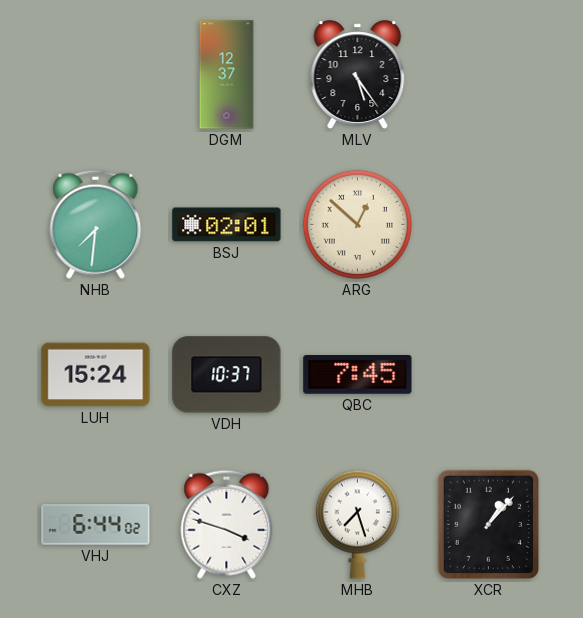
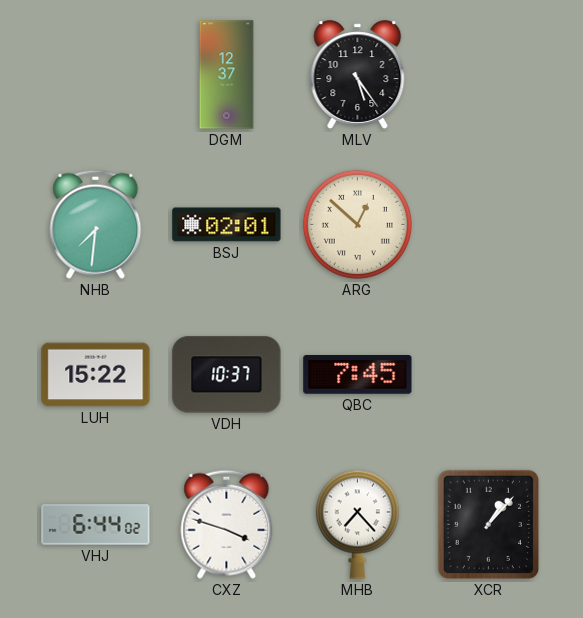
LUH: 15:24 -> 15:22
MHB: 7:27 -> 7:23
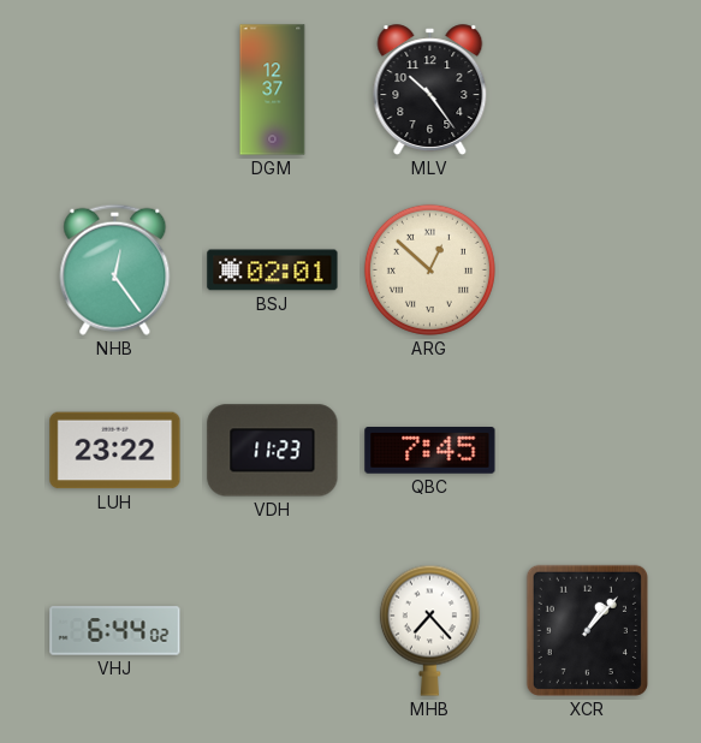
MLV: 5:24 -> 10:24
NHB: 7:31 -> 12:24
LUH: 15:22 -> 23:22
VDH: 10:37 -> 11:23
CXZ: 3:48 -> none
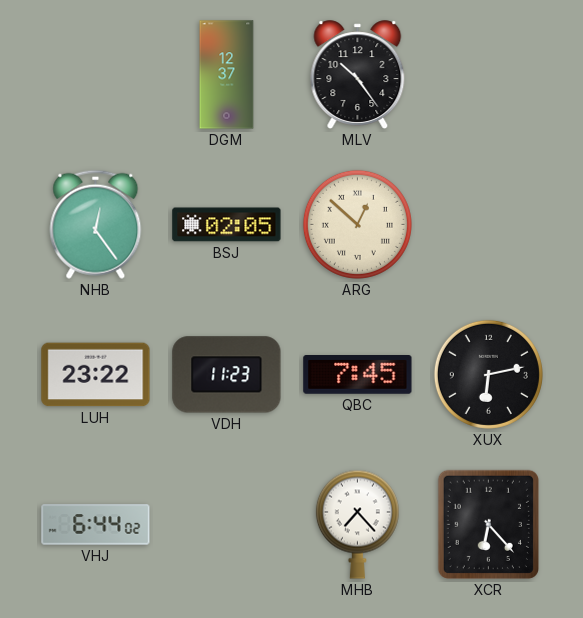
BSJ: 02:01 -> 02:05
XUX: none -> 6:13
XCR: 1:07 -> 6:23
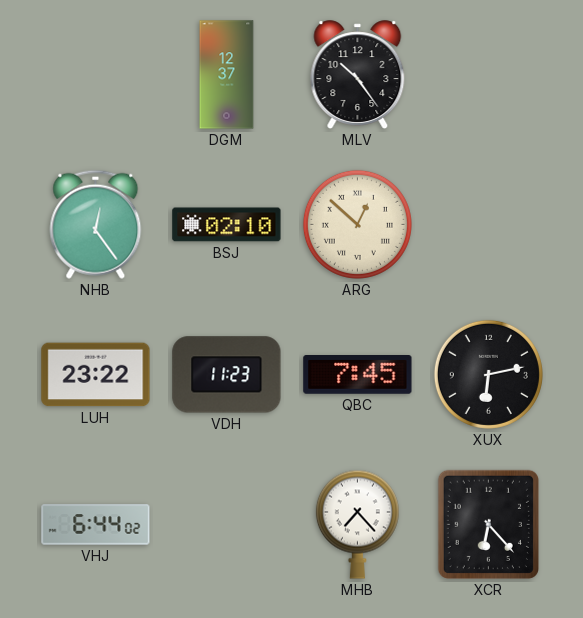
BSJ: 02:05 -> 02:10
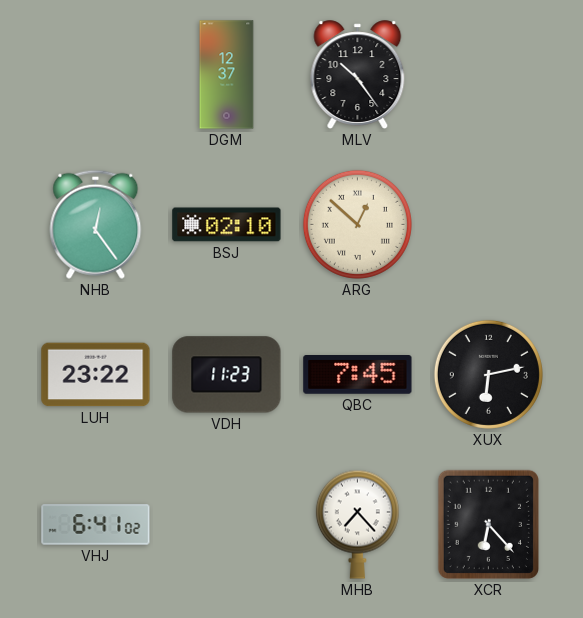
VHJ: 6:44 -> 6:41
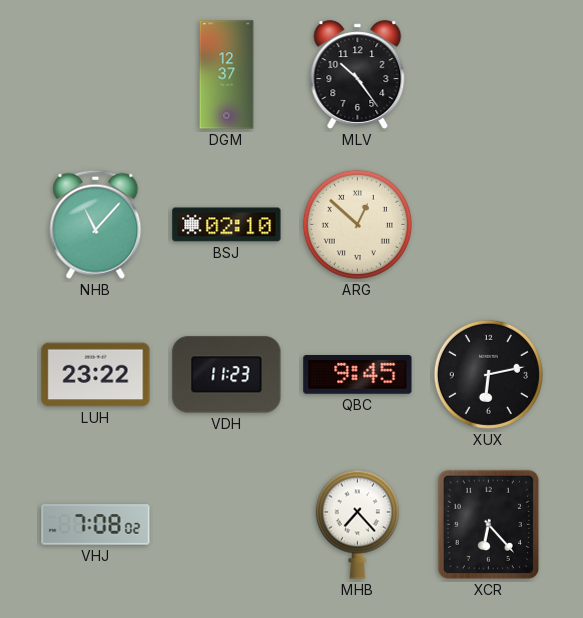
NHB: 12:24 -> 11:07
QBC: 7:45 -> 9:45
VHJ: 6:41 -> 7:08
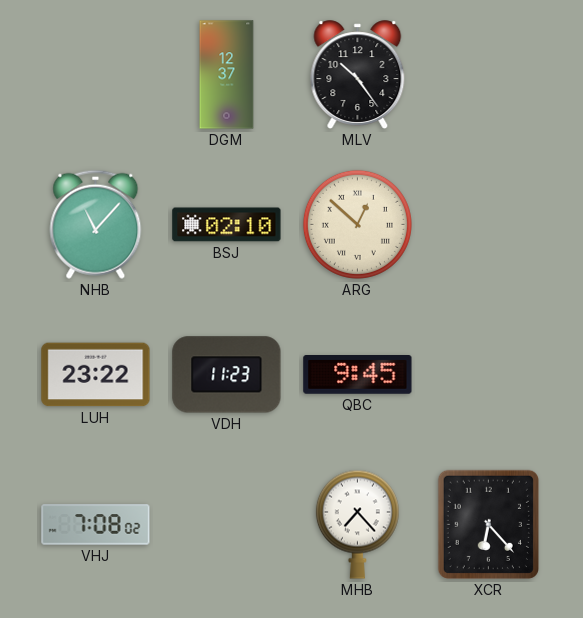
XUX: 6:13 -> none
